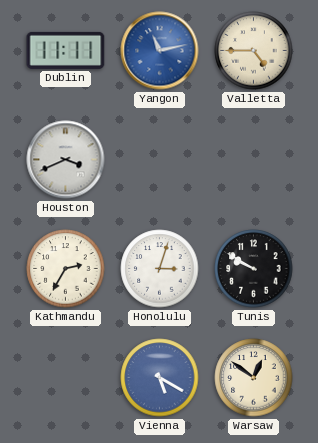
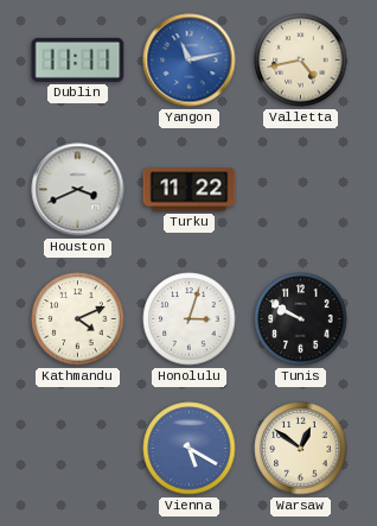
Valletta: 4:45 -> 4:43
Turku: none -> 11:22
Kathmandu: 2:35 -> 4:11
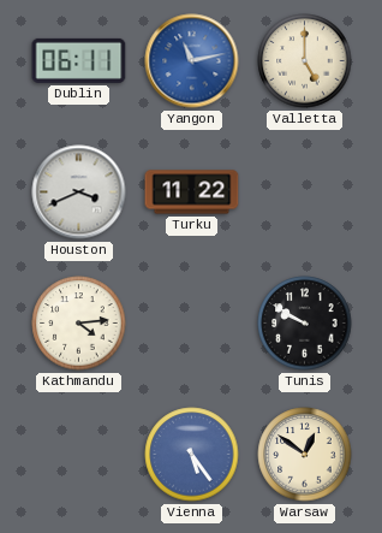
Dublin: 11:11 -> 06:11
Valletta: 4:43 -> 5:00
Kathmandu: 4:11 -> 4:14
Honolulu: 3:03 -> none
Vienna: 5:20 -> 5:24
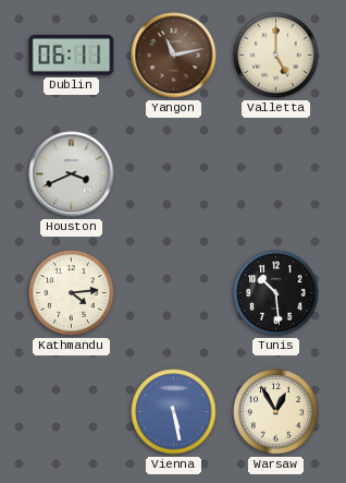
Yangon dial: blue -> brown
Turku: 11:22 -> none
Tunis: 9:50 -> 10:29
Vienna: 5:24 -> 5:28
Warsaw: 12:51 -> 12:55
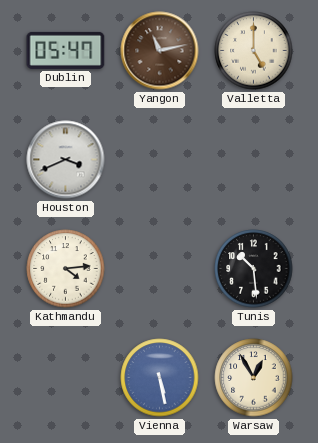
Dublin: 06:11 -> 05:47
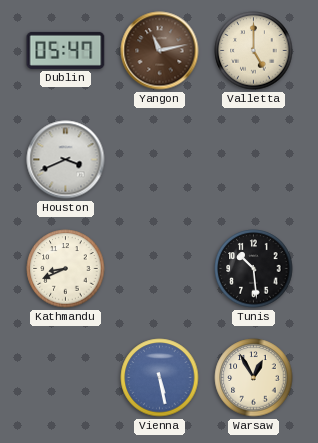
Kathmandu: 4:14 -> 8:41
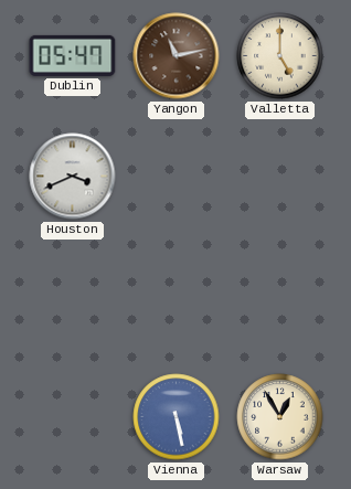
Kathmandu: 8:41 -> none
Tunis: 10:29 -> none
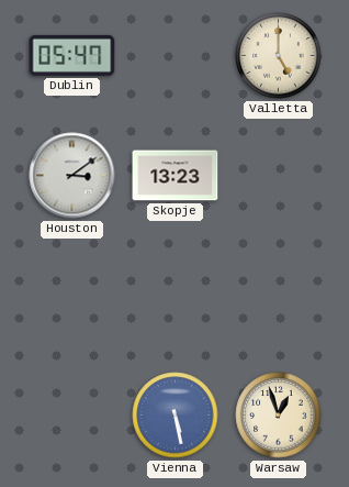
Yangon: 11:13 -> none
Houston: 3:41 -> 3:09
Skopje: none -> 13:23
Warsaw: 12:55 -> 12:57
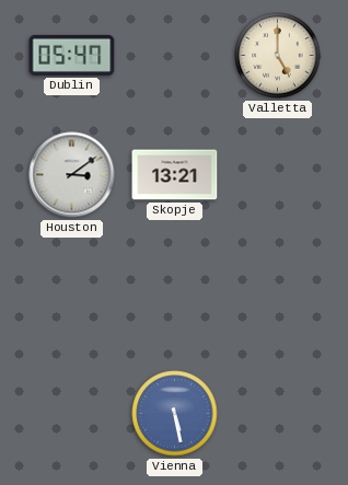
Skopje: 13:23 -> 13:21
Warsaw: 12:57 -> none
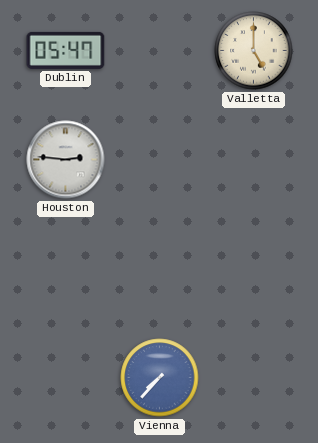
Houston: 3:09 -> 2:46
Skopje: 13:21 -> none
Vienna: 5:28 -> 7:37
